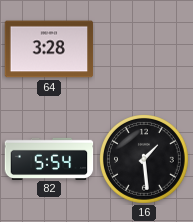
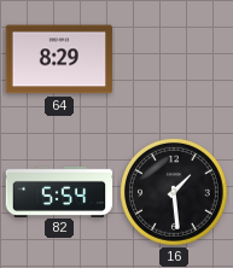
64: 3:28 -> 8:29
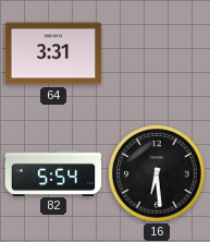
64: 8:29 -> 3:31
16: 1:29 -> 6:29
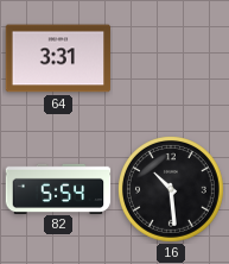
16: 6:29 -> 10:29
